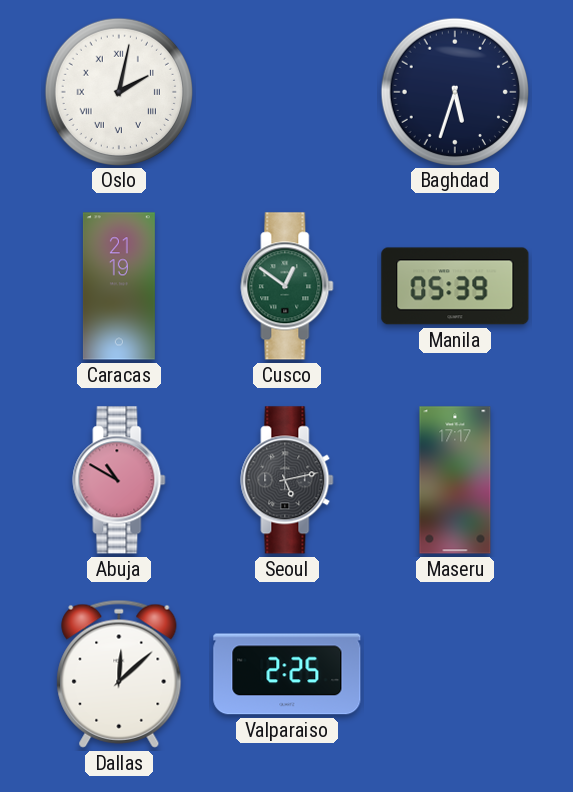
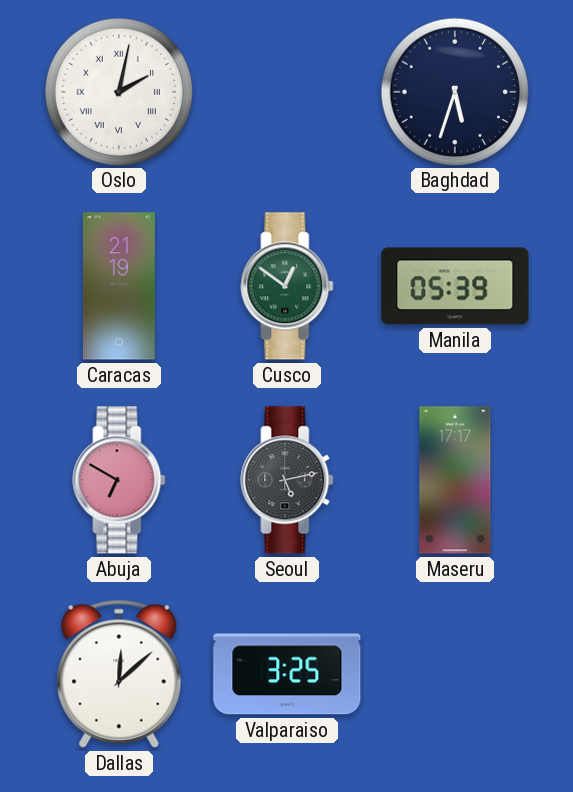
Abuja: 10:50 -> 6:50
Valparaiso: 2:25 -> 3:25
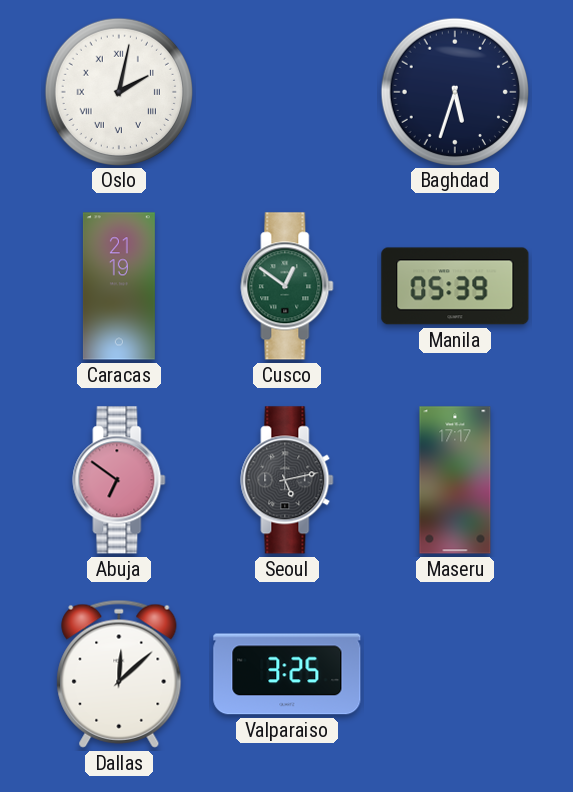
Abuja: 6:50 -> 6:51
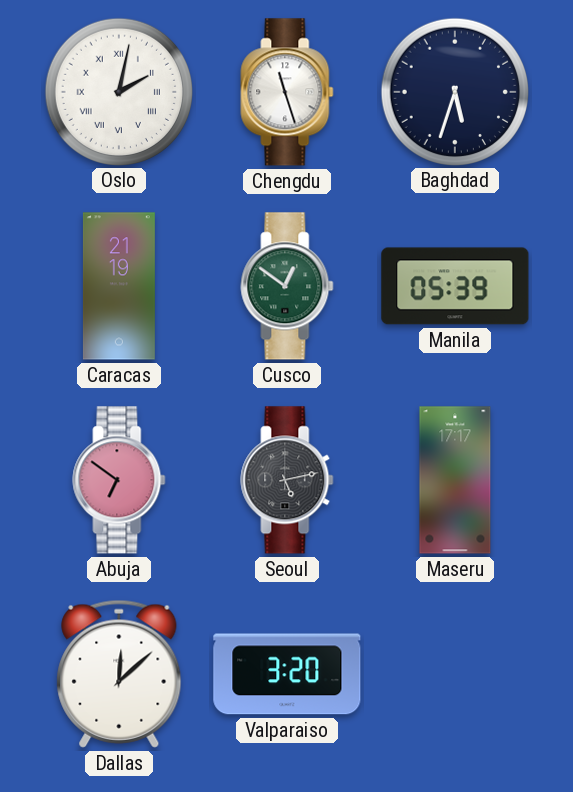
Chengdu: none -> 11:27
Valparaiso: 3:25 -> 3:20
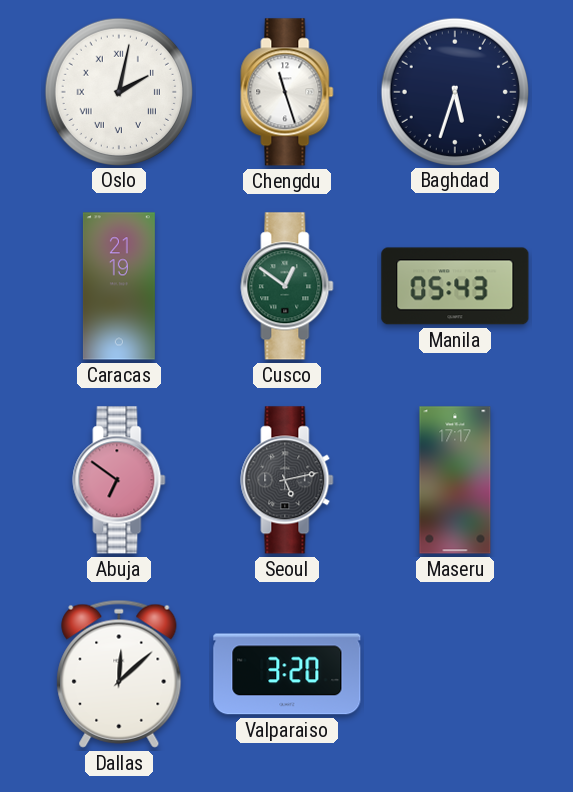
Manila: 05:39 -> 05:43
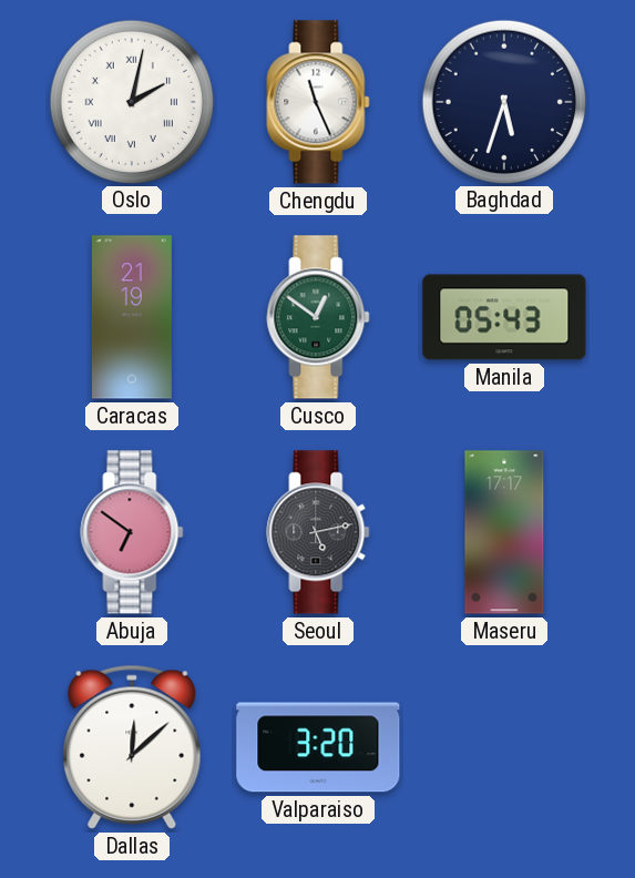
Chengdu: 11:27 -> 11:26
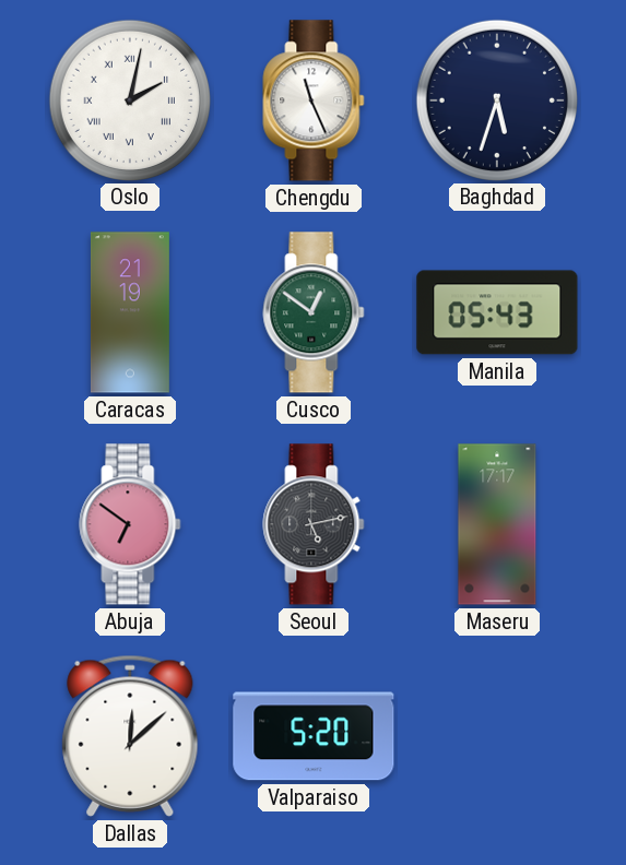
Valparaiso: 3:20 -> 5:20
